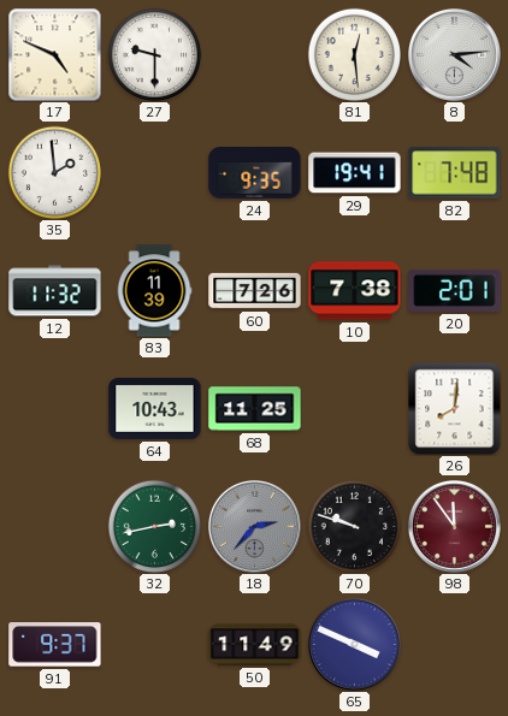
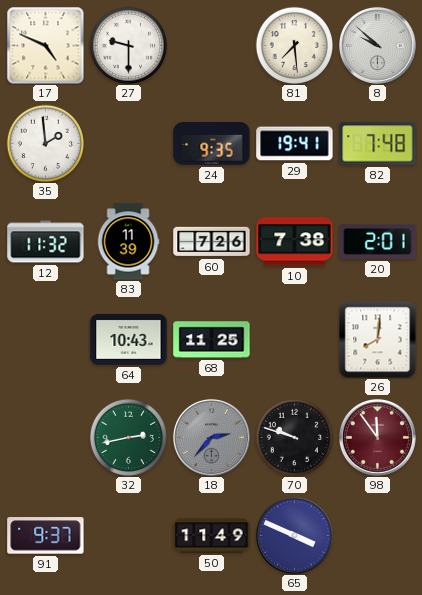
81: 12:29 -> 7:29
8: 4:14 -> 9:52
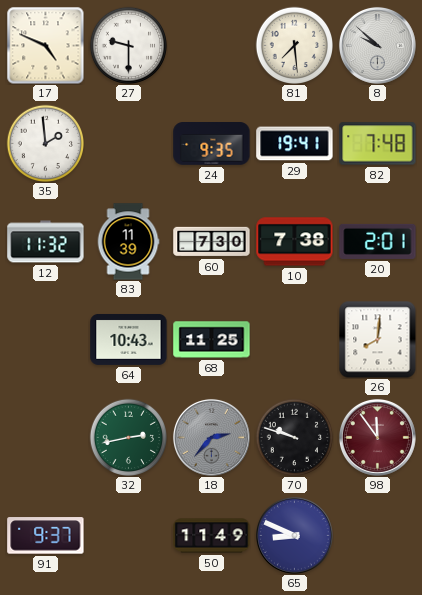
60: 7:26 -> 7:30
65: 3:49 -> 8:49
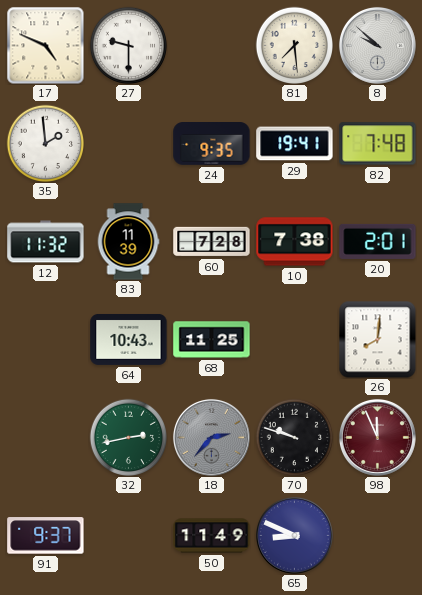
60: 7:30 -> 7:28
98: 11:54 -> 11:56
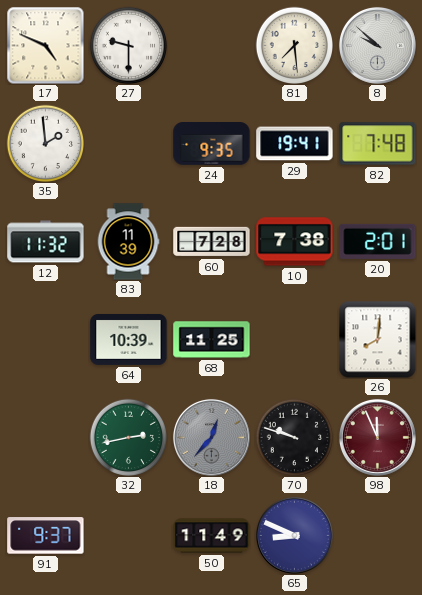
64: 10:43 -> 10:39
18: 2:37 -> 12:37
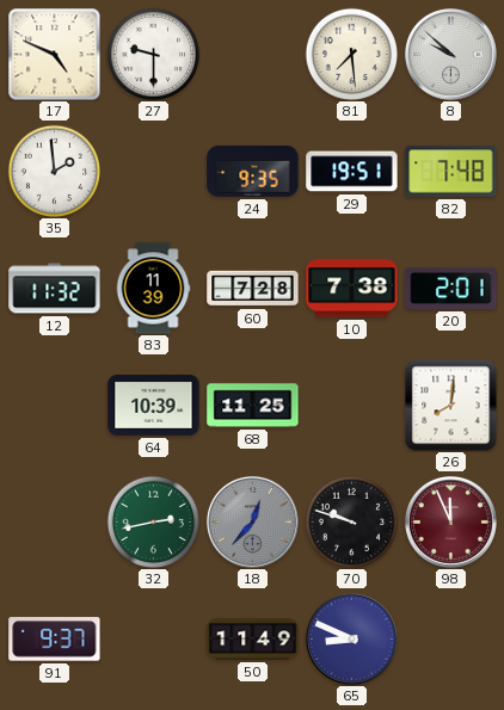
29: 19:41 -> 19:51
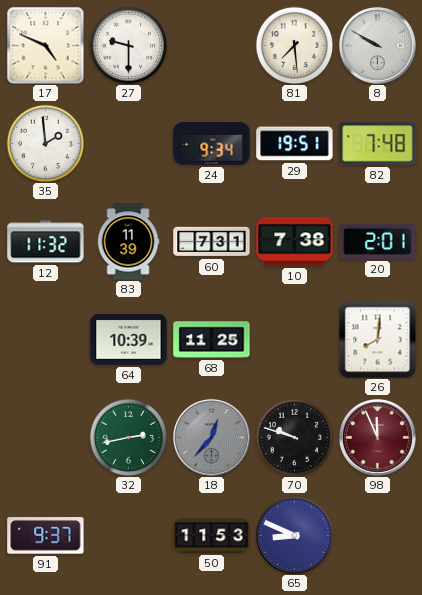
8: 9:52 -> 9:50
24: 9:35 -> 9:34
60: 7:28 -> 7:31
50: 11:49 -> 11:53
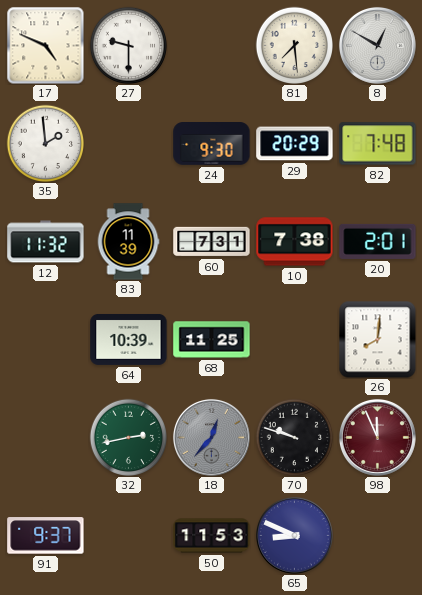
8: 9:50 -> 12:50
24: 9:34 -> 9:30
29: 19:51 -> 20:29
